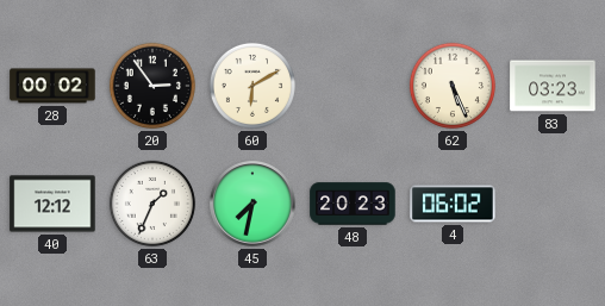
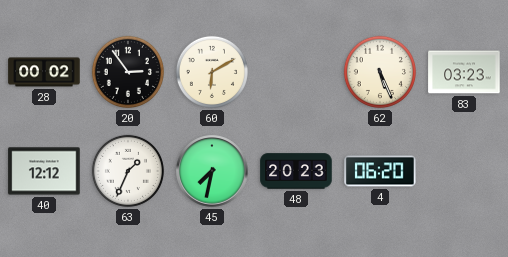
4: 06:02 -> 06:20
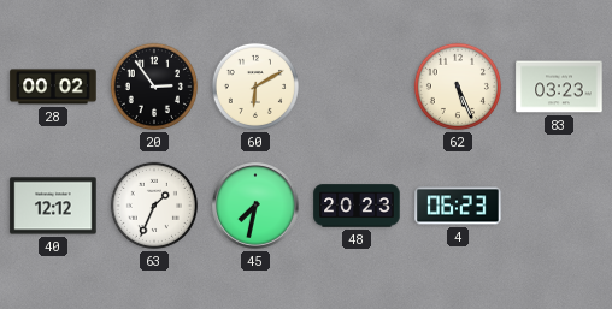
4: 06:20 -> 06:23
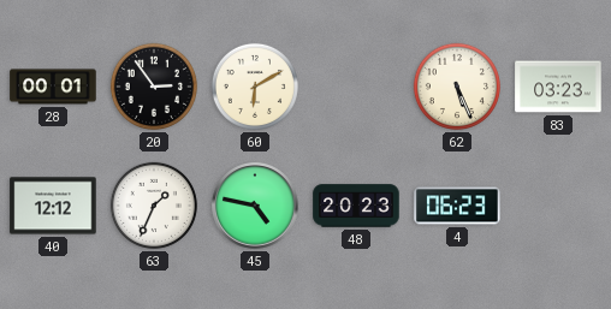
28: 00:02 -> 00:01
45: 7:32 -> 4:47
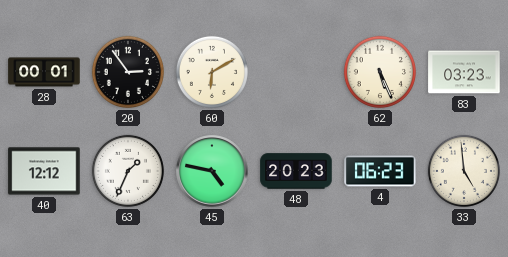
33: none -> 4:59
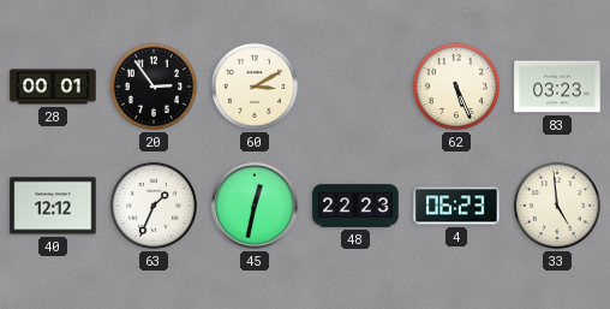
60: 6:10 -> 3:10
45: 4:47 -> 12:32
48: 20:23 -> 22:23
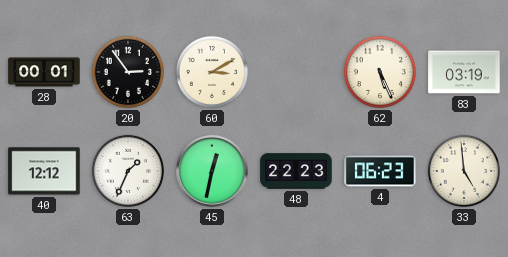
83: 03:23 -> 03:19
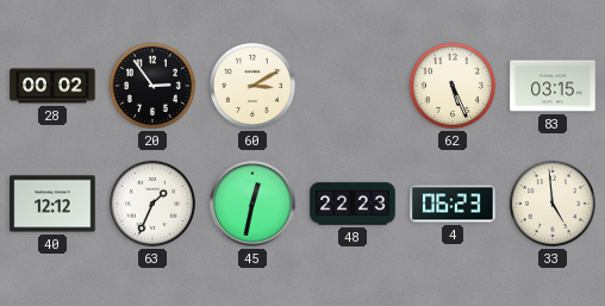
28: 00:01 -> 00:02
83: 03:19 -> 03:15
